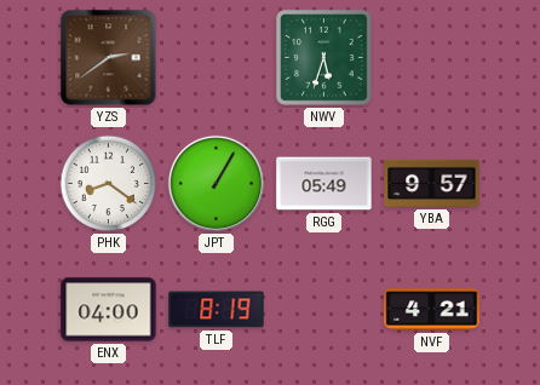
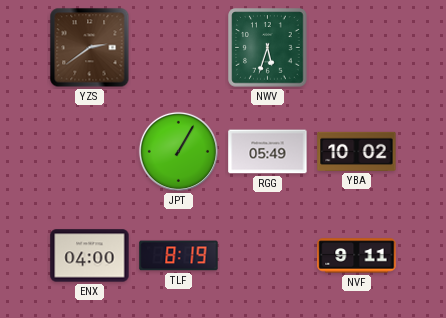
PHK: 8:21 -> none
YBA: 9:57 -> 10:02
NVF: 4:21 -> 9:11
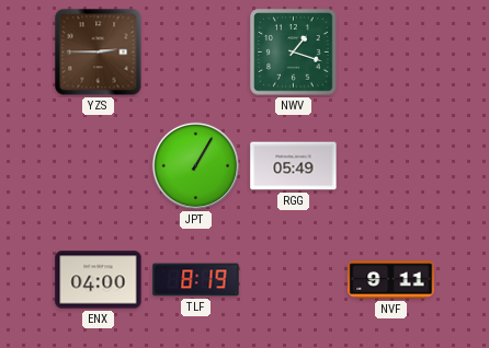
YZS: 2:39 -> 2:45
NWV: 5:33 -> 1:18
YBA: 10:02 -> none
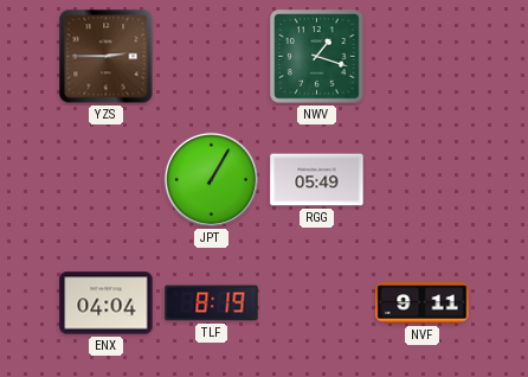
ENX: 04:00 -> 04:04
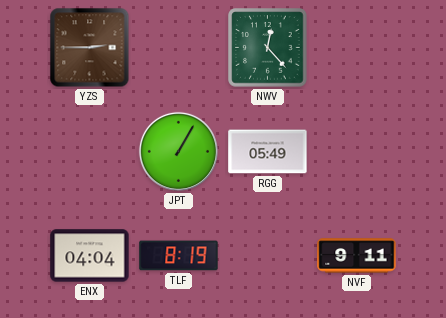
NWV: 1:18 -> 12:23
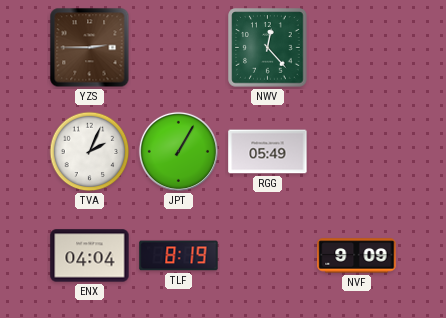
TVA: none -> 2:04
NVF: 9:11 -> 9:09
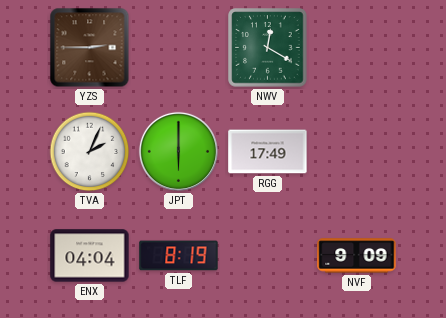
NWV: 12:23 -> 12:20
JPT: 1:05 -> 6:00
RGG: 05:49 -> 17:49
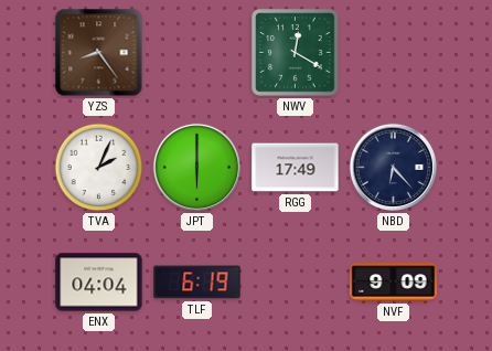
YZS: 2:45 -> 8:24
NBD: none -> 6:23
TLF: 8:19 -> 6:19
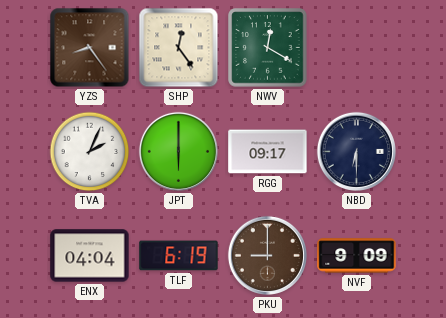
SHP: none -> 12:24
RGG: 17:49 -> 09:17
NBD: 6:23 -> 6:30
PKU: none -> 9:00
